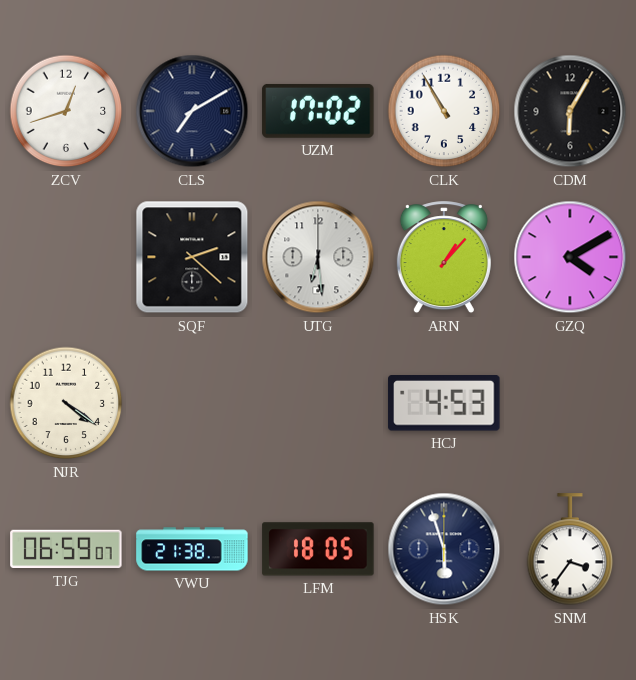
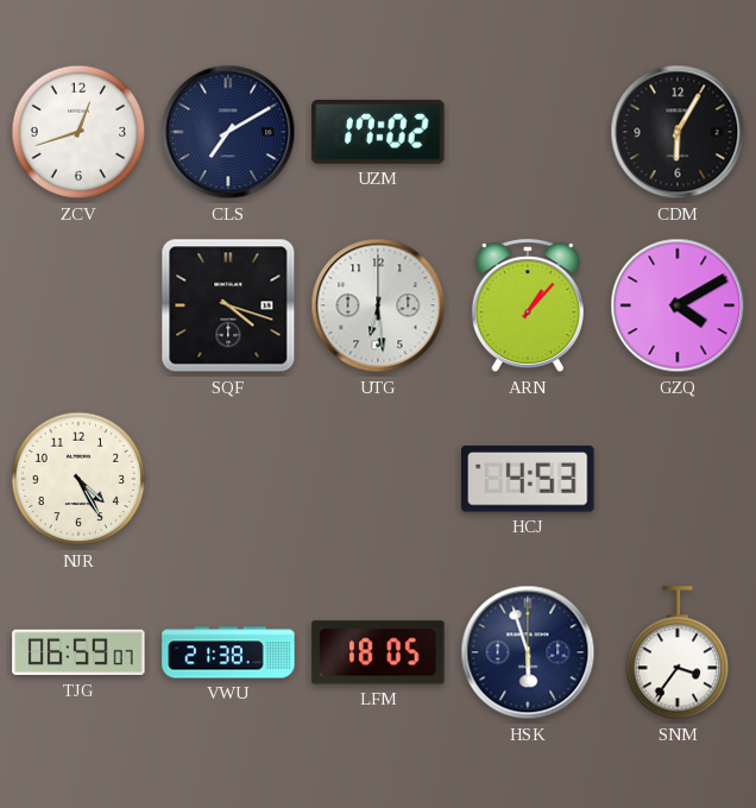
CLK: 10:55 -> none
SQF: 2:22 -> 4:18
NJR: 4:21 -> 4:25
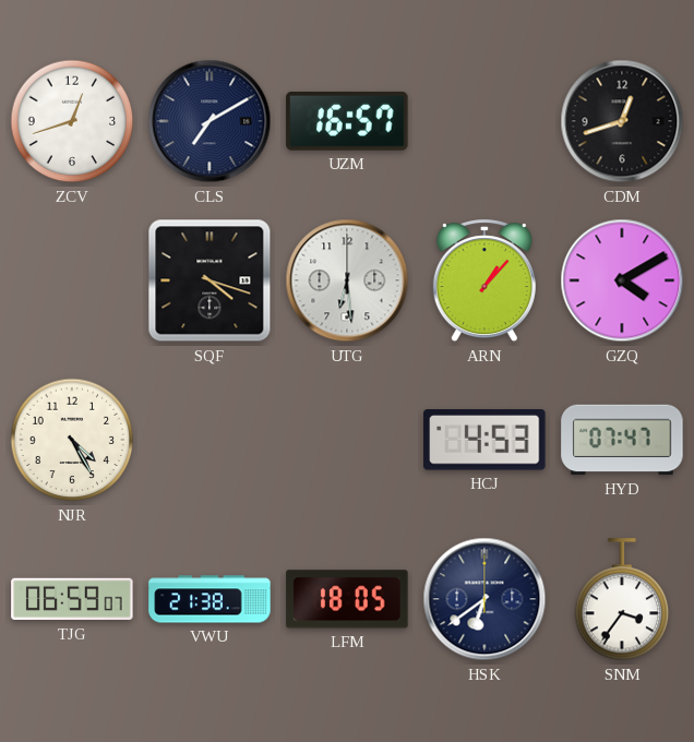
UZM: 17:02 -> 16:57
CDM: 6:05 -> 12:42
HYD: none -> 07:47
HSK: 5:57 -> 6:39
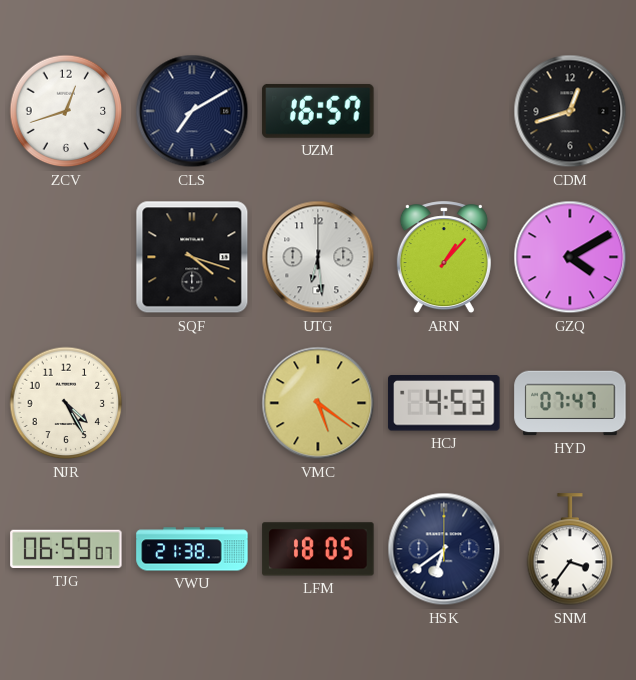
VMC: none -> 5:21
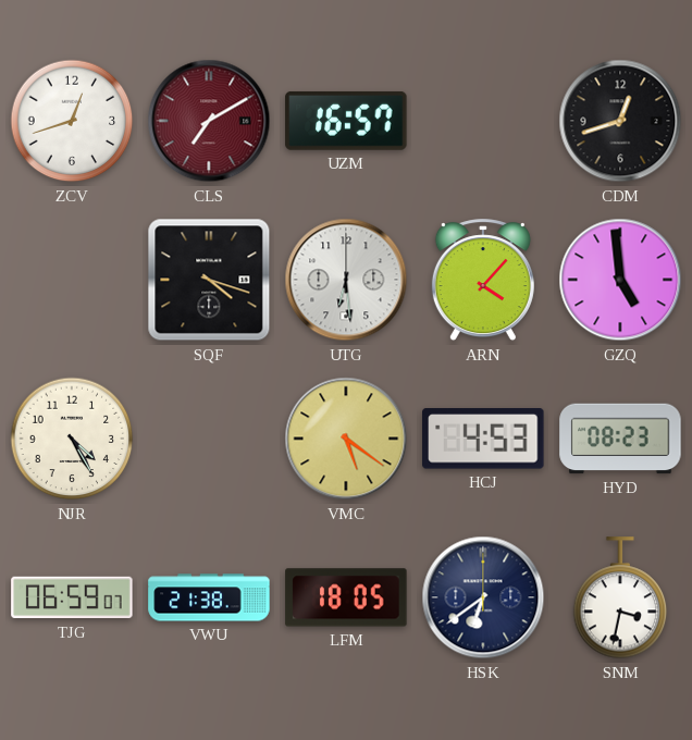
CLS dial: navy -> burgundy
ARN: 1:07 -> 4:07
GZQ: 4:10 -> 4:59
HYD: 07:47 -> 08:23
SNM: 3:36 -> 3:32
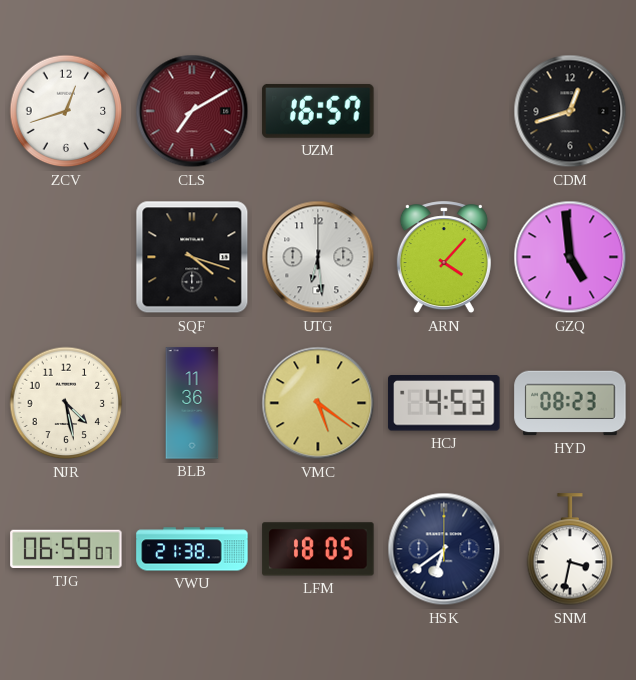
NJR: 4:25 -> 4:28
BLB: none -> 11:36
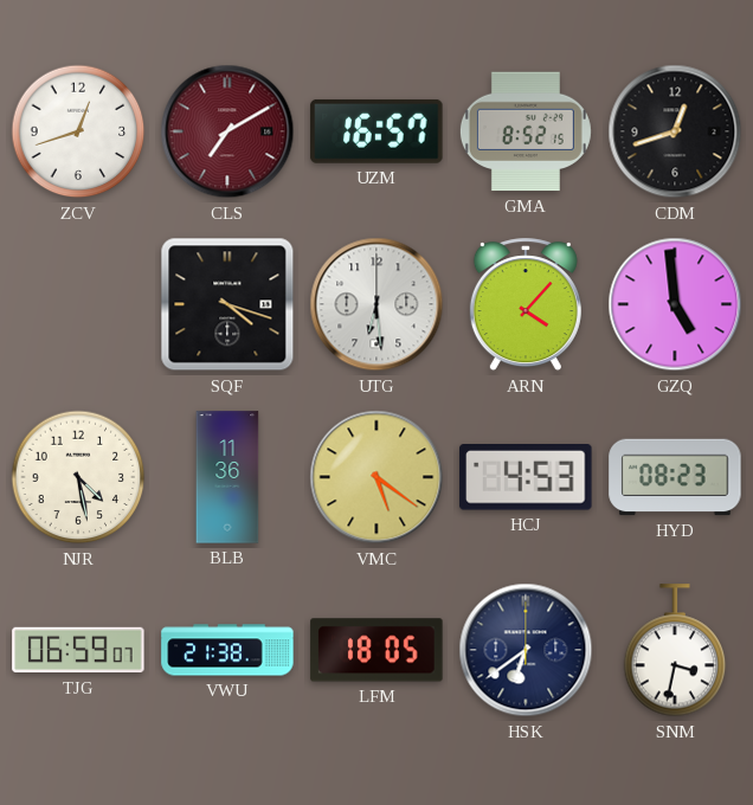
GMA: none -> 8:52
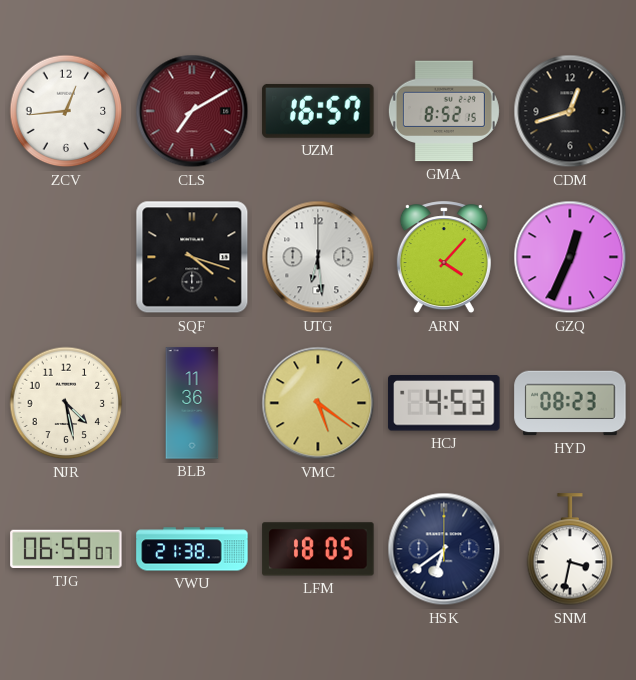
ZCV: 12:42 -> 12:44
GZQ: 4:59 -> 12:34
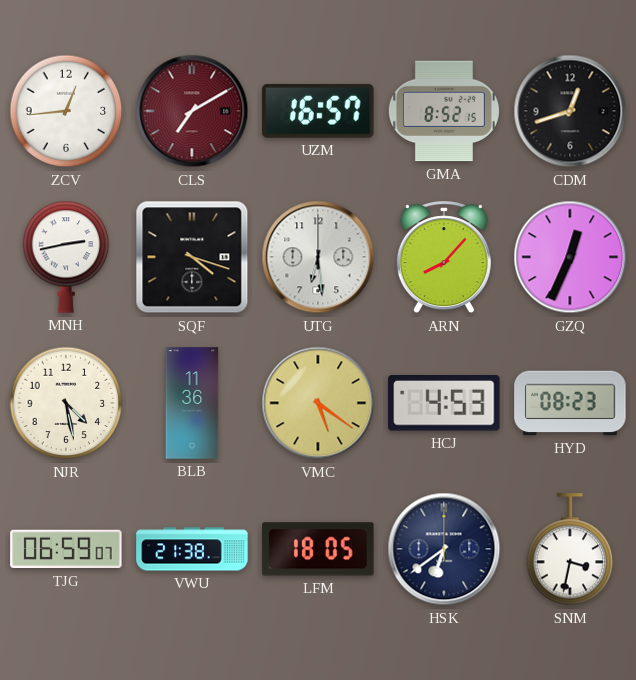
MNH: none -> 2:43
ARN: 4:07 -> 8:07
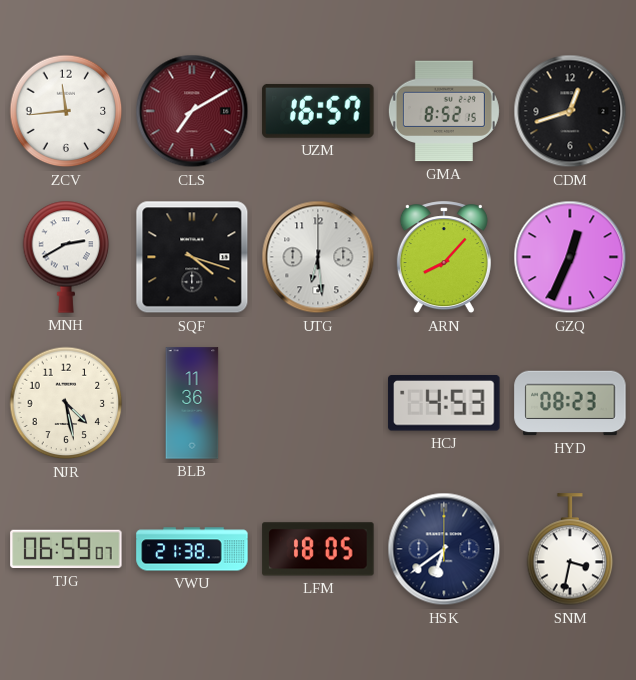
ZCV: 12:44 -> 11:44
MNH: 2:43 -> 2:40
VMC: 5:21 -> none
